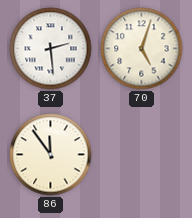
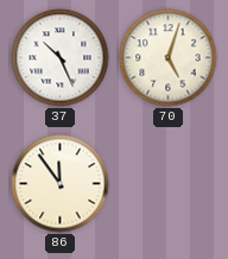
37: 2:29 -> 10:26
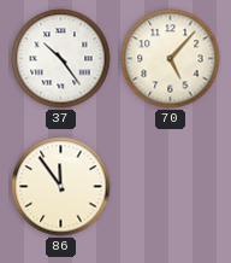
37: 10:26 -> 10:24
70: 5:03 -> 5:07
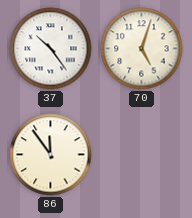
70: 5:07 -> 5:03
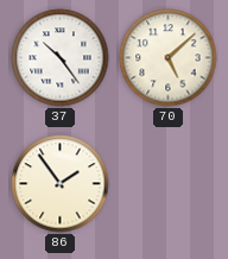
70: 5:03 -> 5:08
86: 11:54 -> 1:54
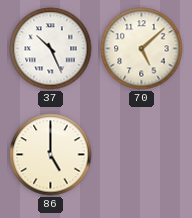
37: 10:24 -> 10:26
86: 1:54 -> 5:00
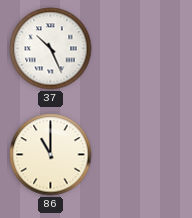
70: 5:08 -> none
86: 5:00 -> 11:00
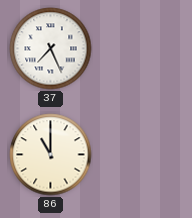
37: 10:26 -> 7:26
